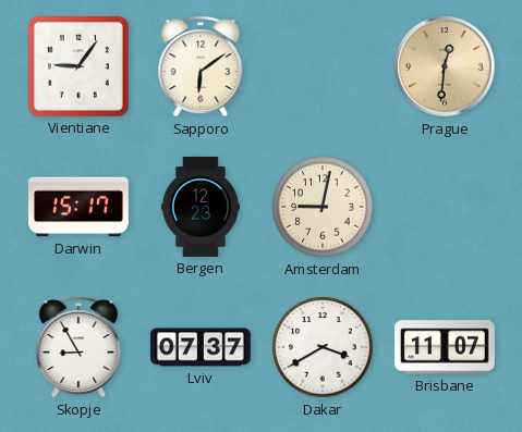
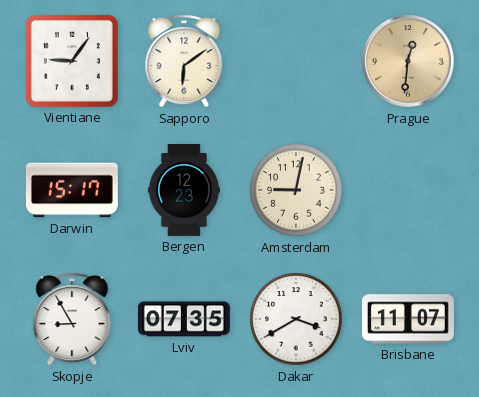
Lviv: 07:37 -> 07:35
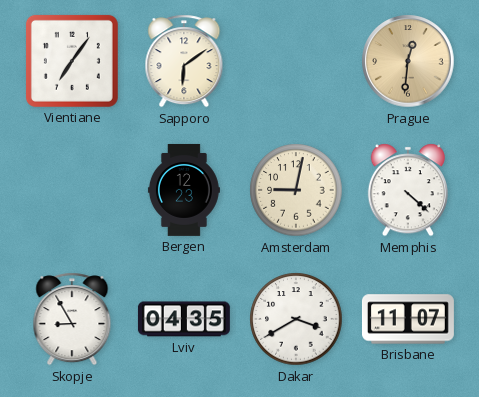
Vientiane: 9:06 -> 7:06
Darwin: 15:17 -> none
Memphis: none -> 4:22
Lviv: 07:35 -> 04:35
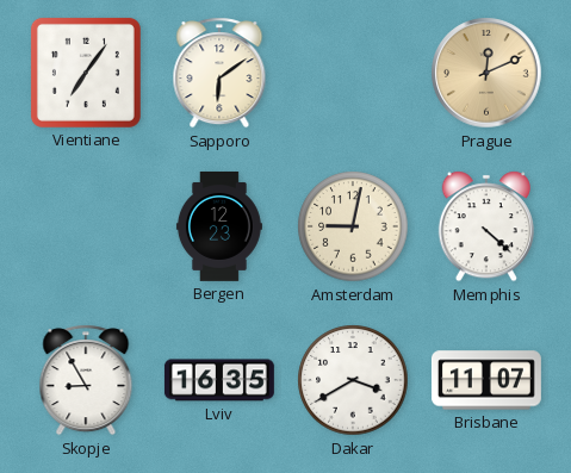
Prague: 12:31 -> 12:11
Lviv: 04:35 -> 16:35
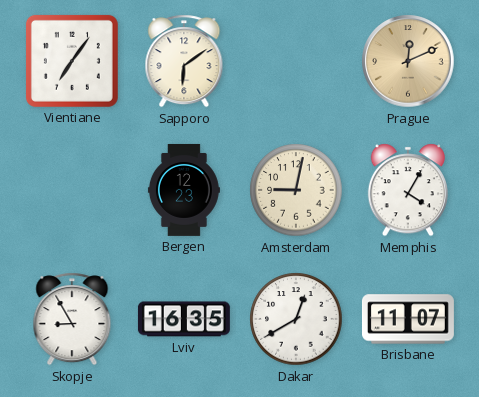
Memphis: 4:22 -> 4:05
Dakar: 3:40 -> 12:40
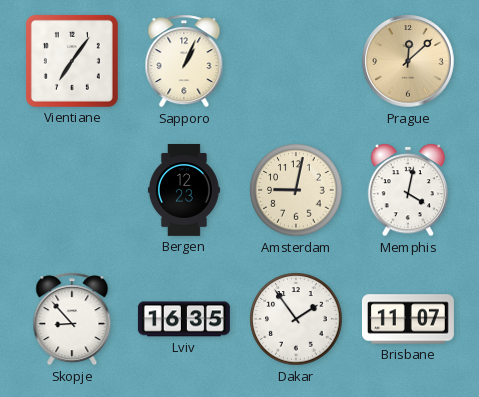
Sapporo: 6:09 -> 1:04
Prague: 12:11 -> 12:08
Memphis: 4:05 -> 4:02
Skopje: 8:55 -> 8:53
Dakar: 12:40 -> 1:54
